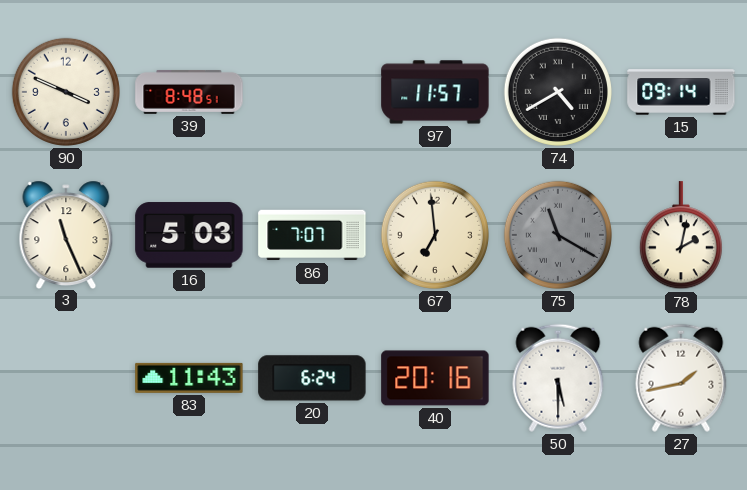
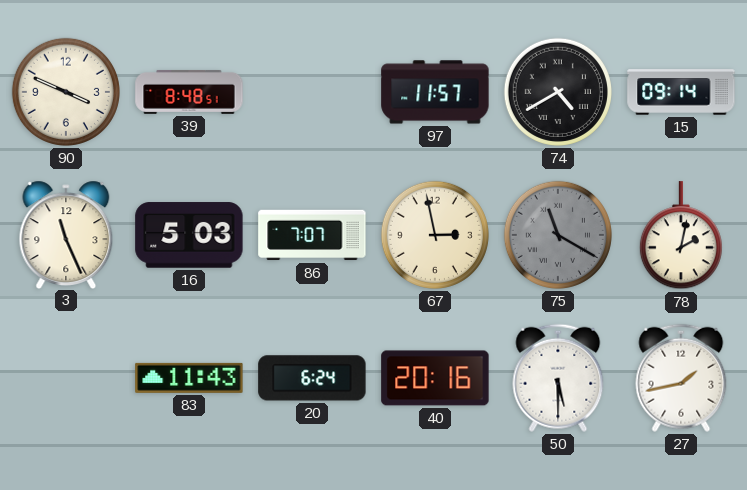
67: 6:59 -> 2:58
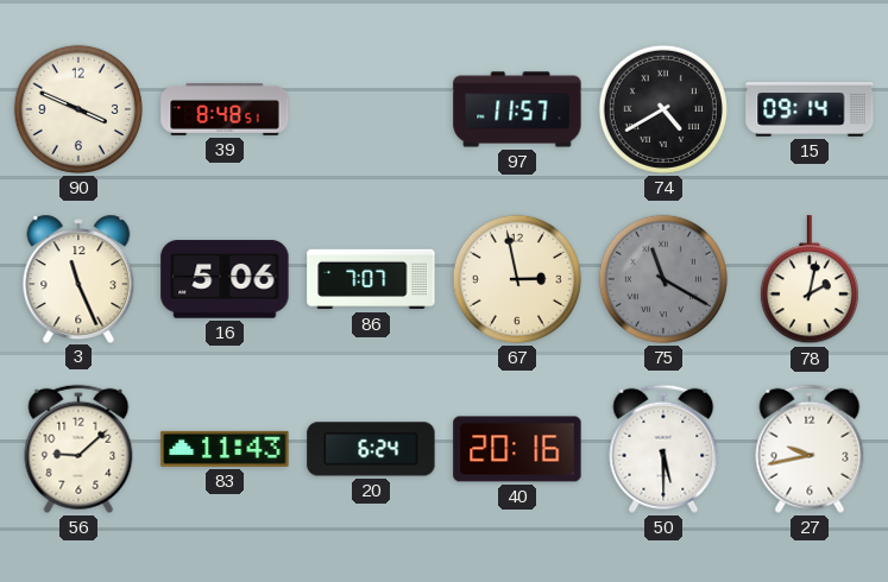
16: 5:03 -> 5:06
56: none -> 9:08
27: 1:43 -> 9:43
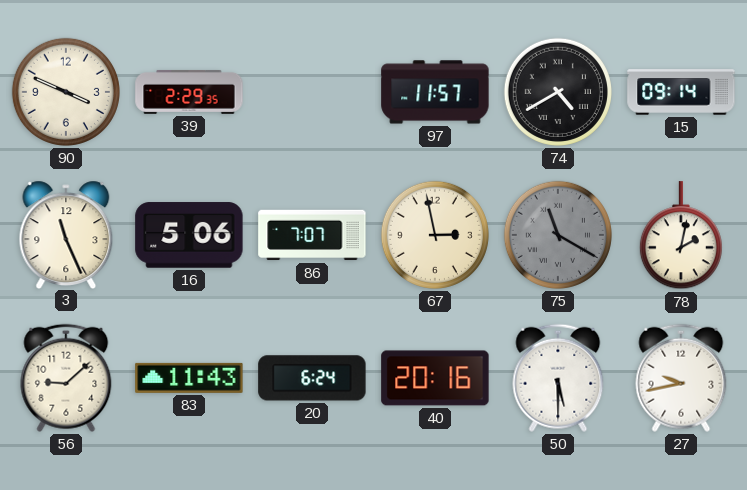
39: 8:48 -> 2:29
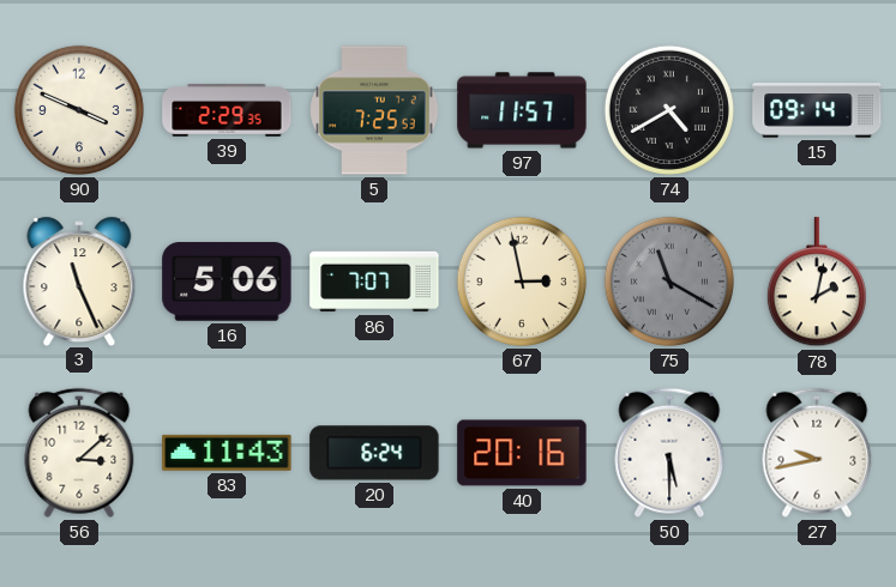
5: none -> 7:25
56: 9:08 -> 3:08
